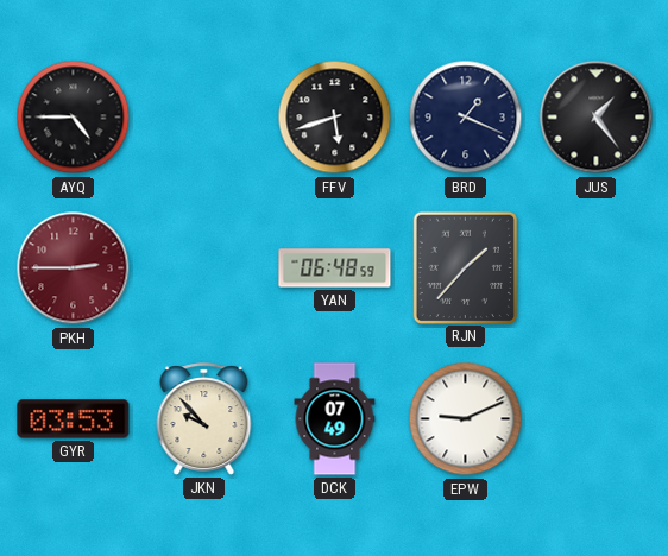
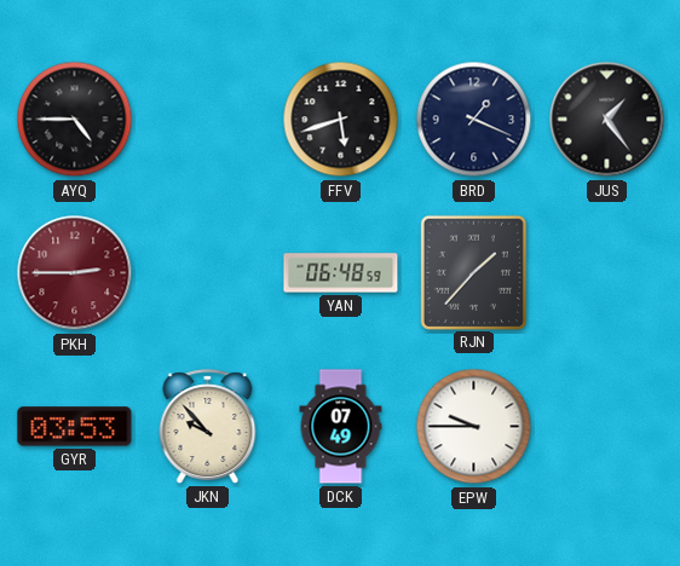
EPW: 9:11 -> 9:45
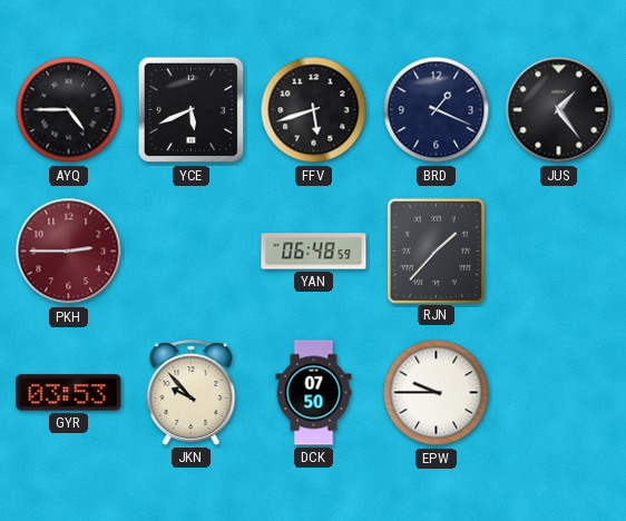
YCE: none -> 5:41
DCK: 07:49 -> 07:50
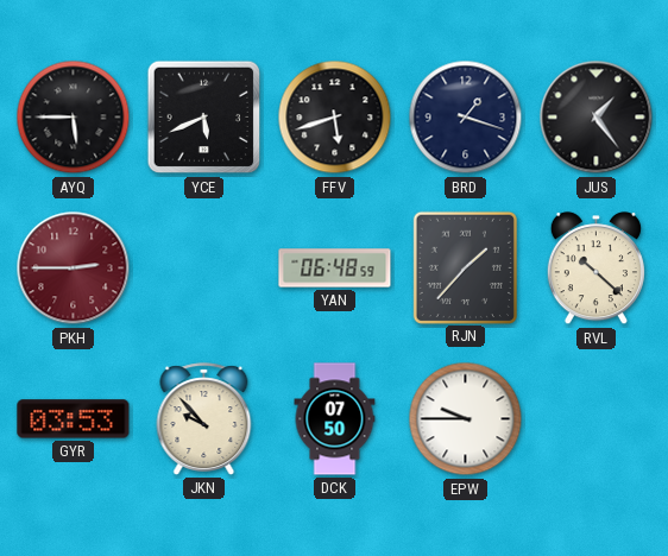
AYQ: 4:45 -> 5:45
BRD: 1:19 -> 1:18
RVL: none -> 10:22
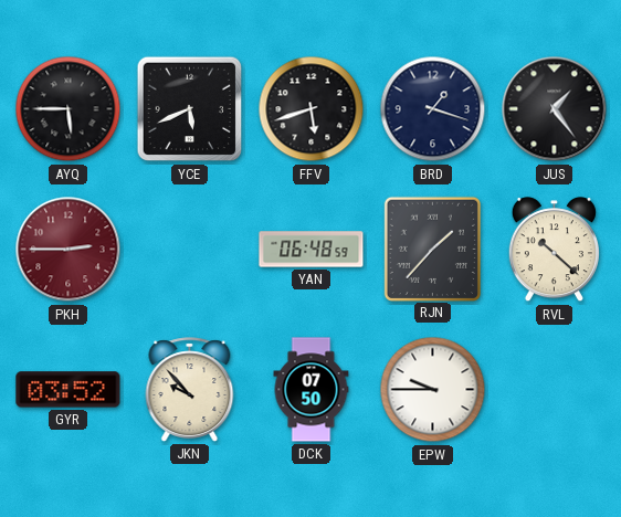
GYR: 03:53 -> 03:52
